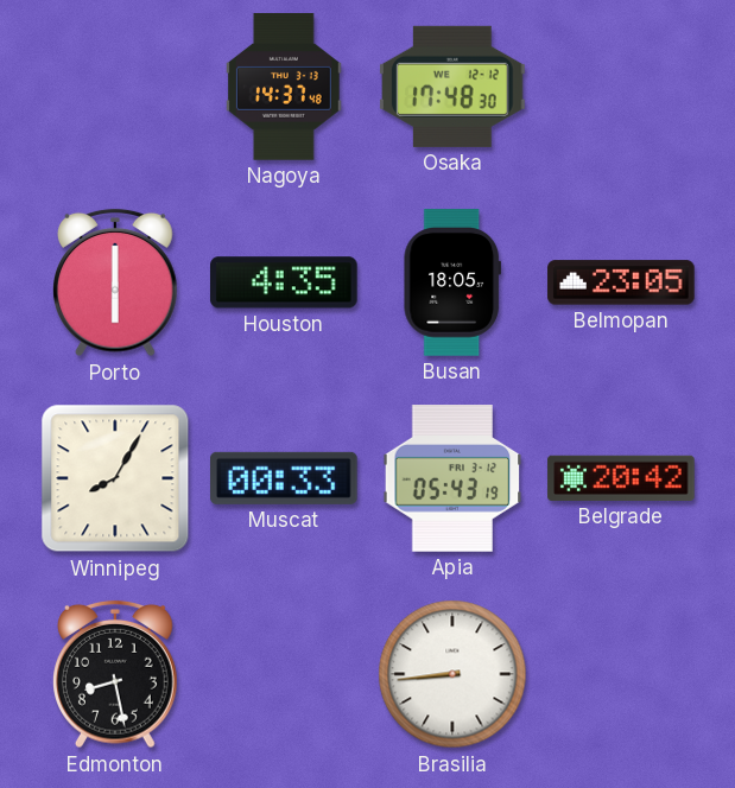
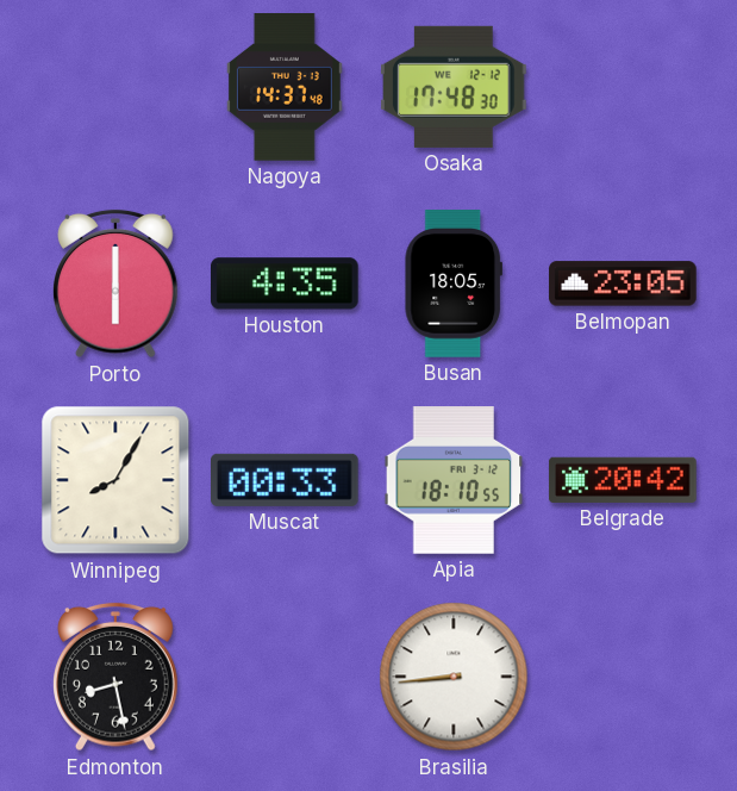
Apia: 05:43 -> 18:10
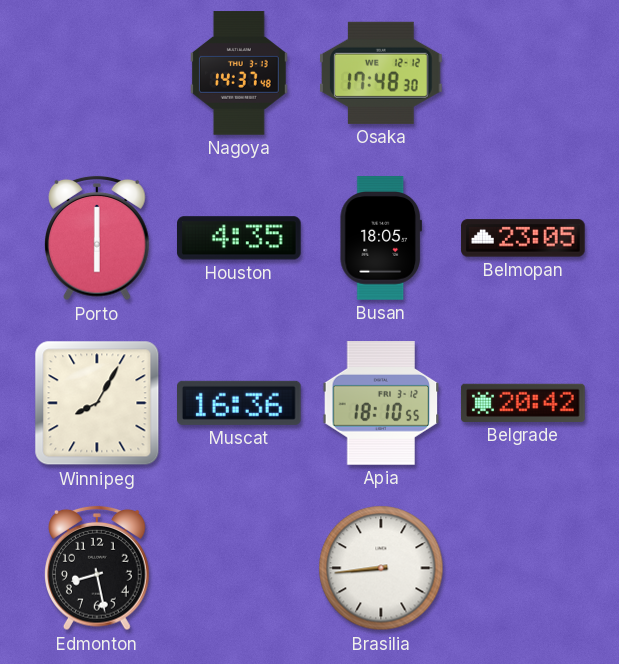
Muscat: 00:33 -> 16:36
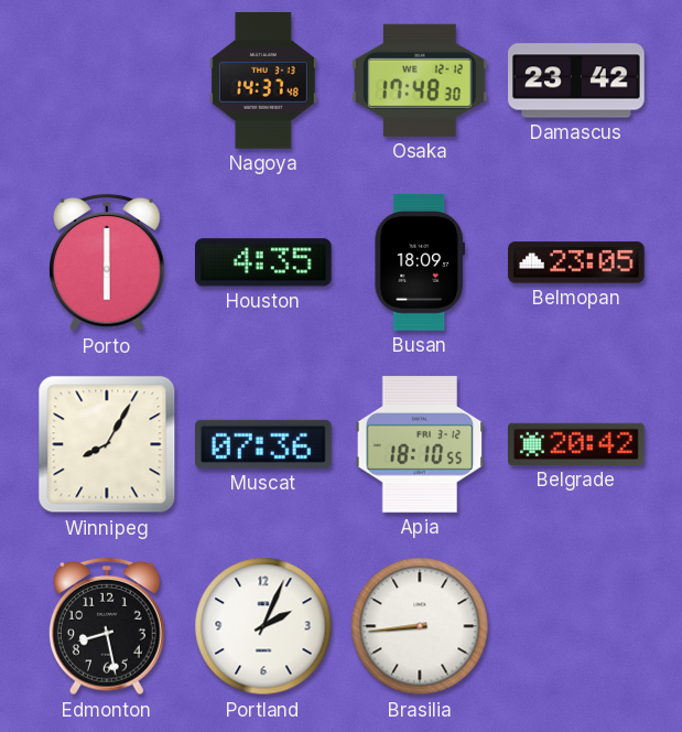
Damascus: none -> 23:42
Busan: 18:05 -> 18:09
Muscat: 16:36 -> 07:36
Portland: none -> 2:04
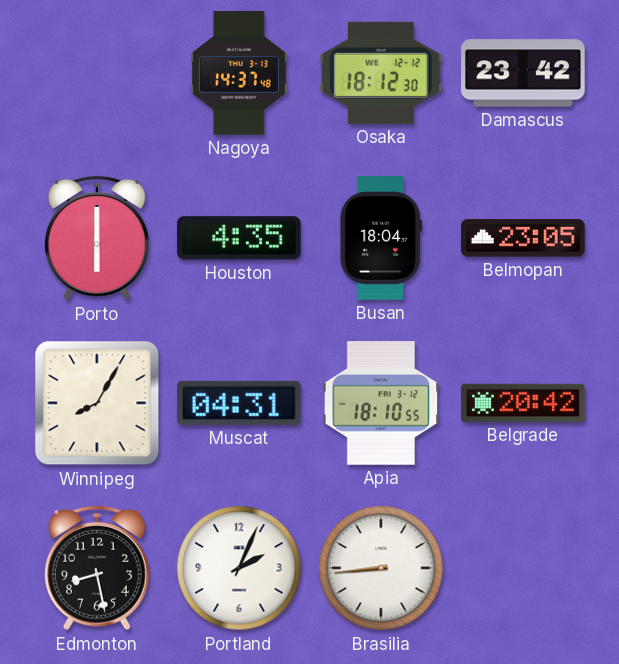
Osaka: 17:48 -> 18:12
Busan: 18:09 -> 18:04
Muscat: 07:36 -> 04:31
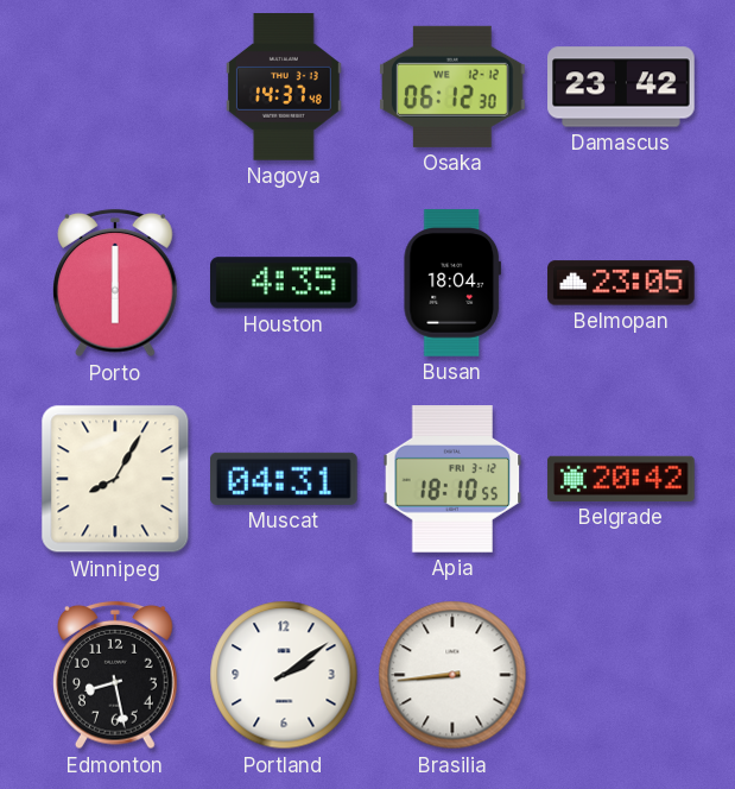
Osaka: 18:12 -> 06:12
Portland: 2:04 -> 2:09
